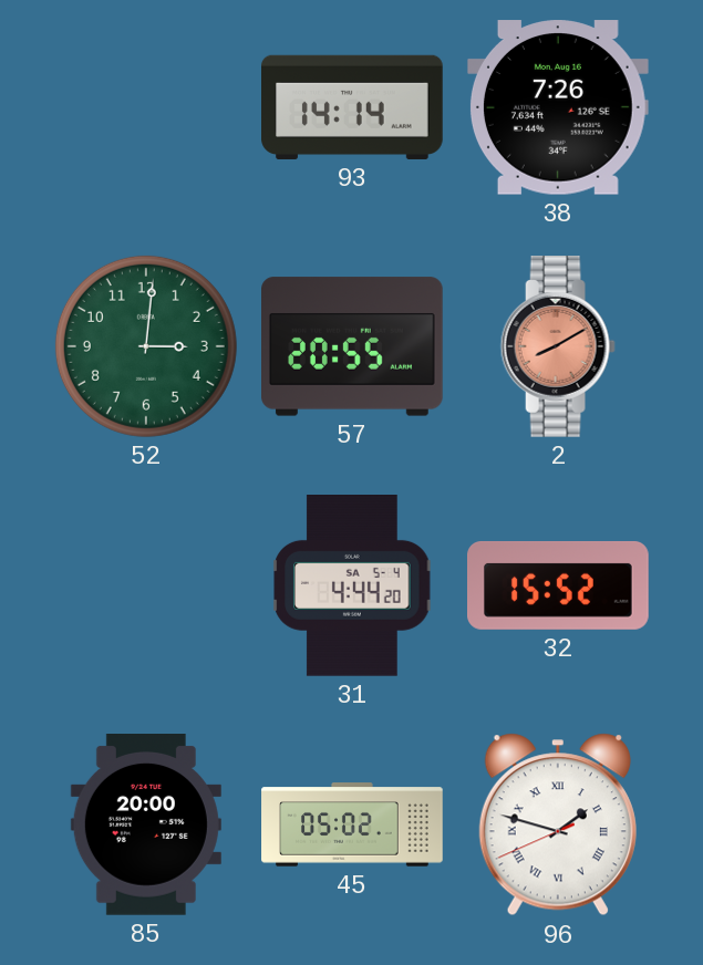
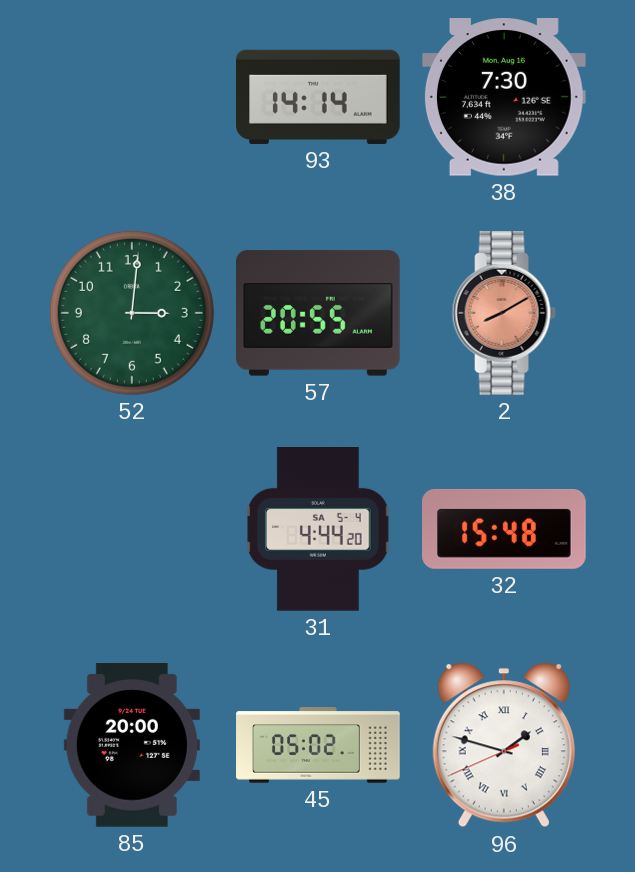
38: 7:26 -> 7:30
32: 15:52 -> 15:48
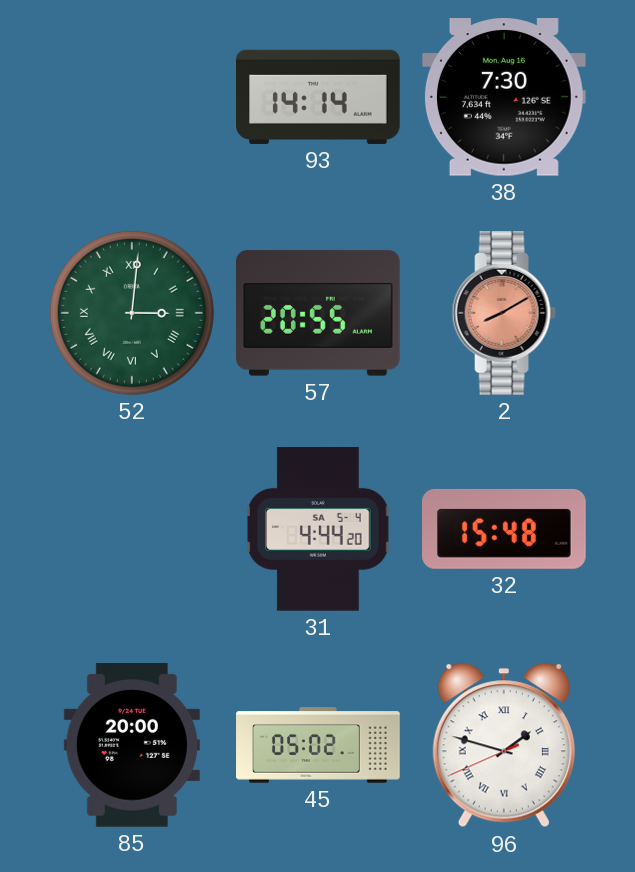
52 numerals: Arabic -> Roman
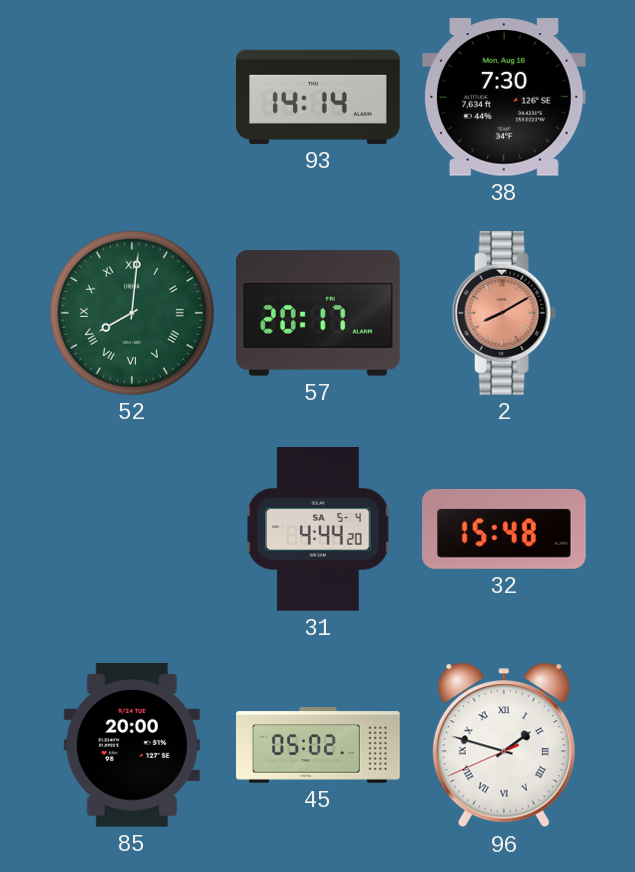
52: 3:01 -> 8:01
57: 20:55 -> 20:17
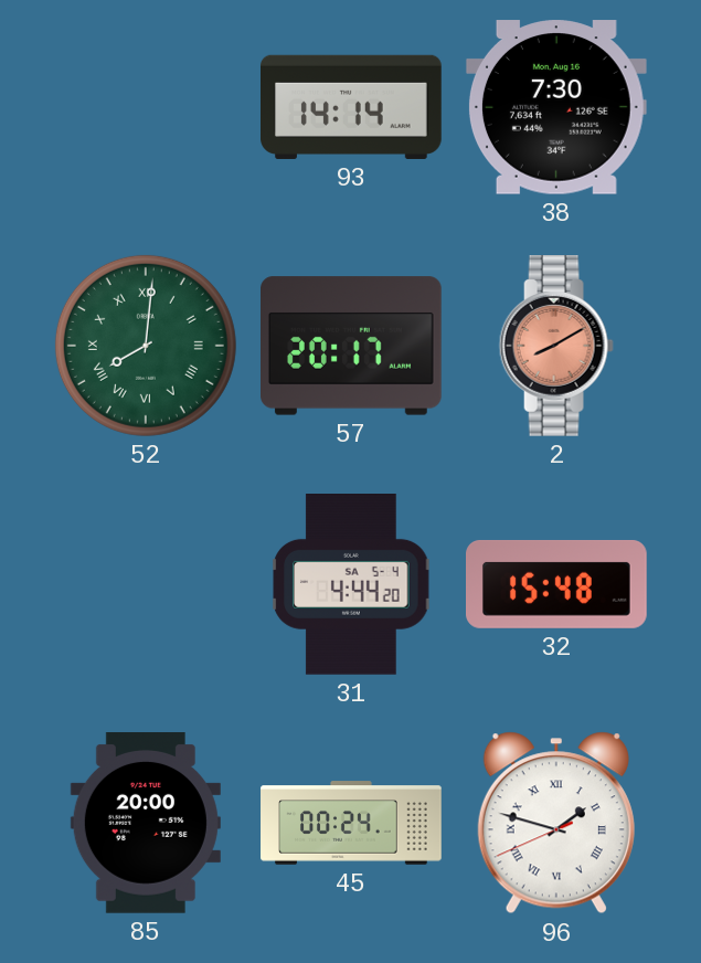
45: 05:02 -> 00:24
